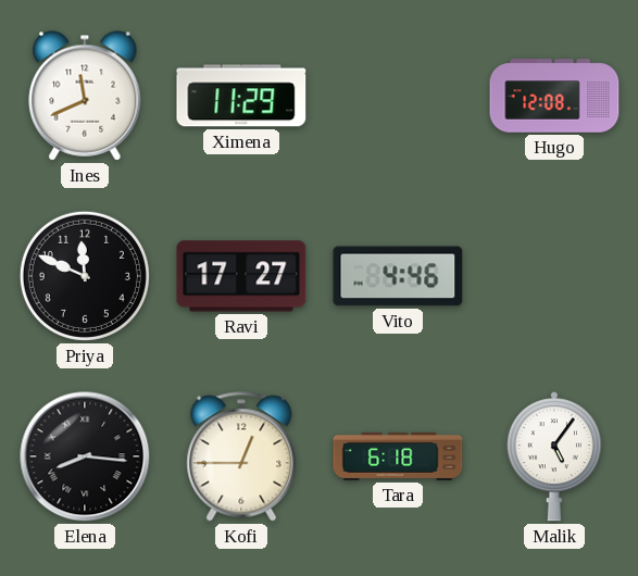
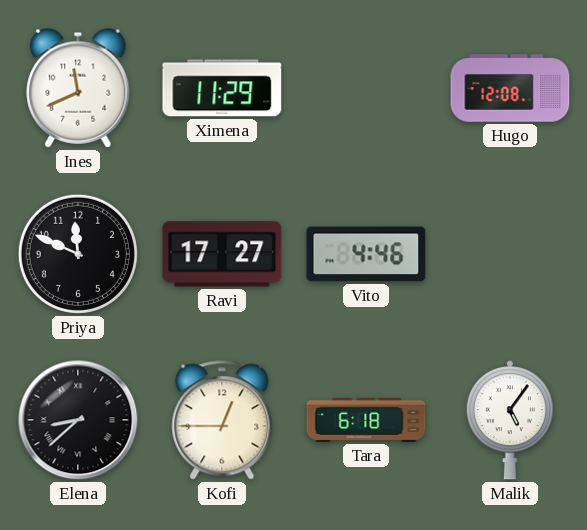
Elena: 8:16 -> 8:38
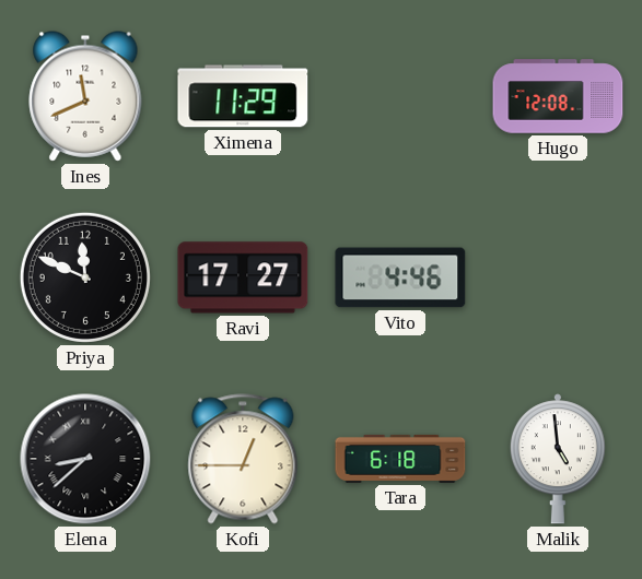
Malik: 5:06 -> 4:59
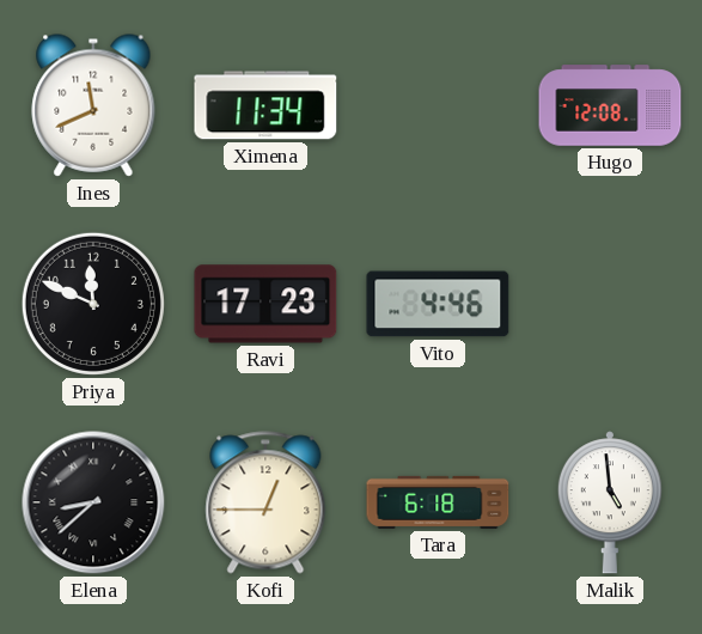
Ximena: 11:29 -> 11:34
Ravi: 17:27 -> 17:23
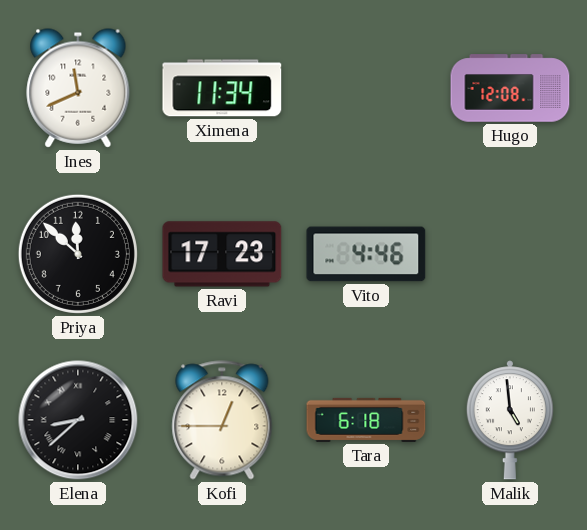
Priya: 11:49 -> 11:52
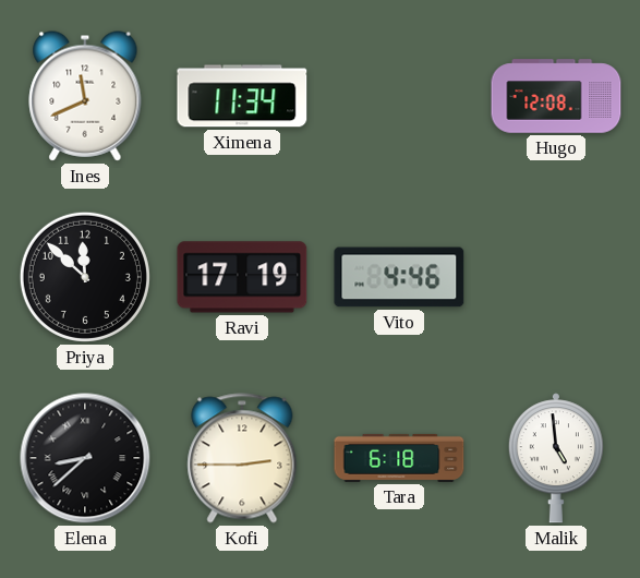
Ravi: 17:23 -> 17:19
Kofi: 12:45 -> 2:45
